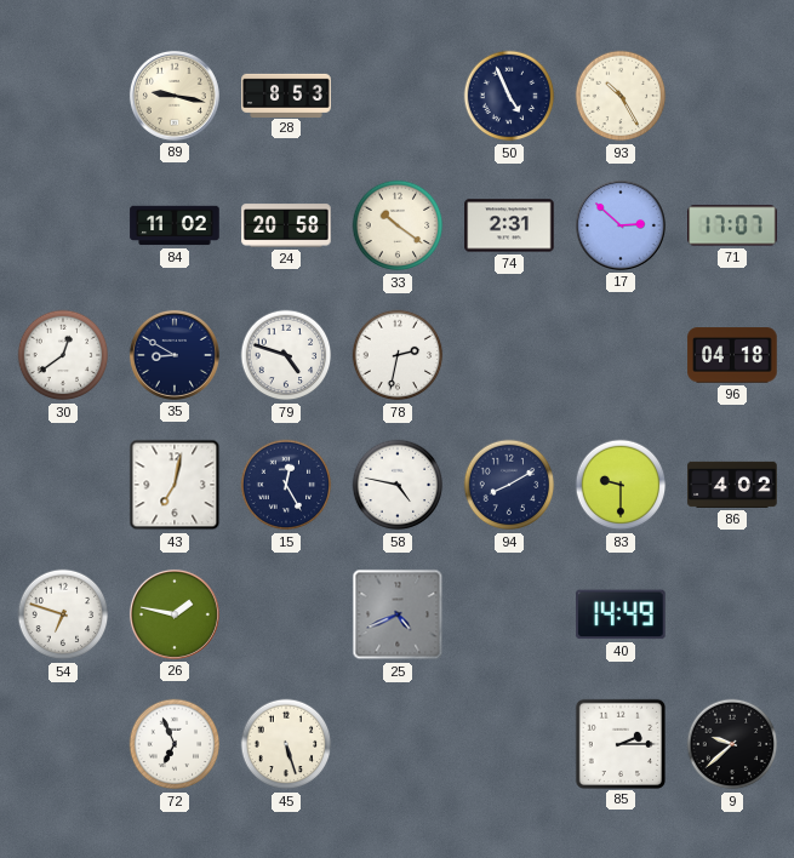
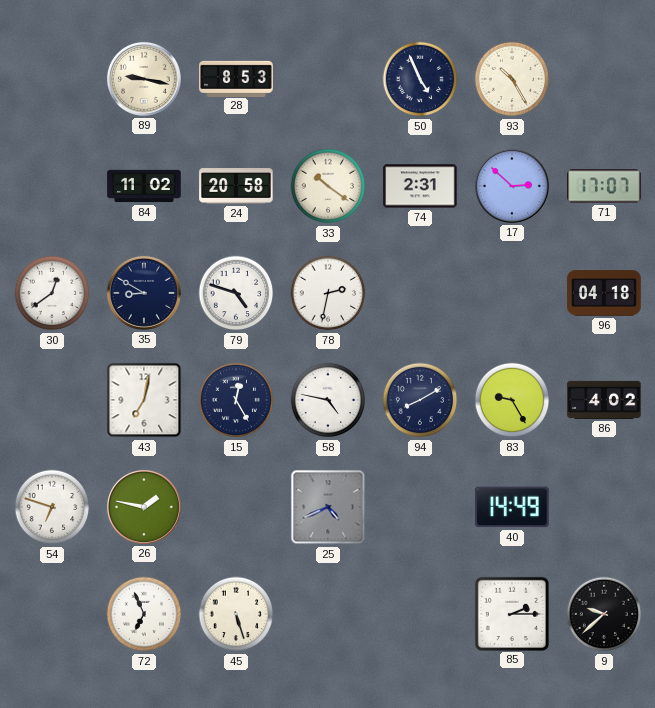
83: 9:30 -> 9:25
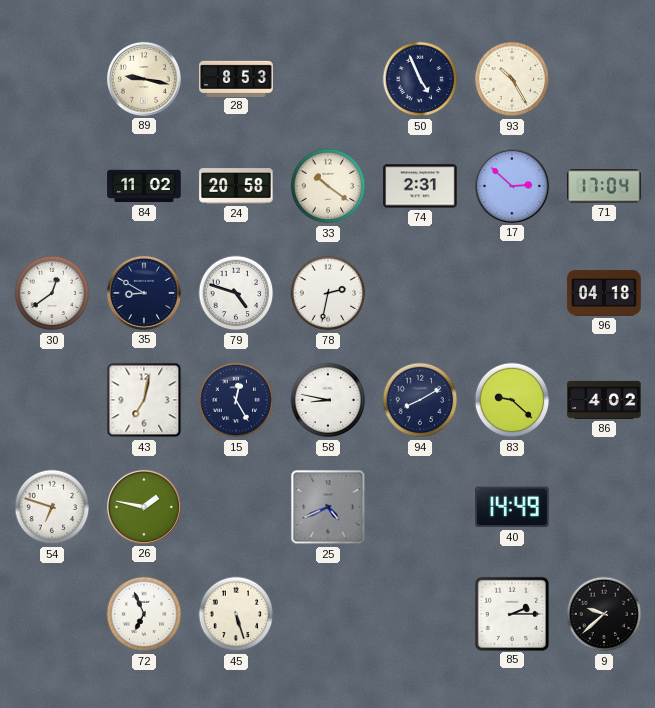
71: 17:07 -> 17:04
58: 4:47 -> 8:47
83: 9:25 -> 9:22
